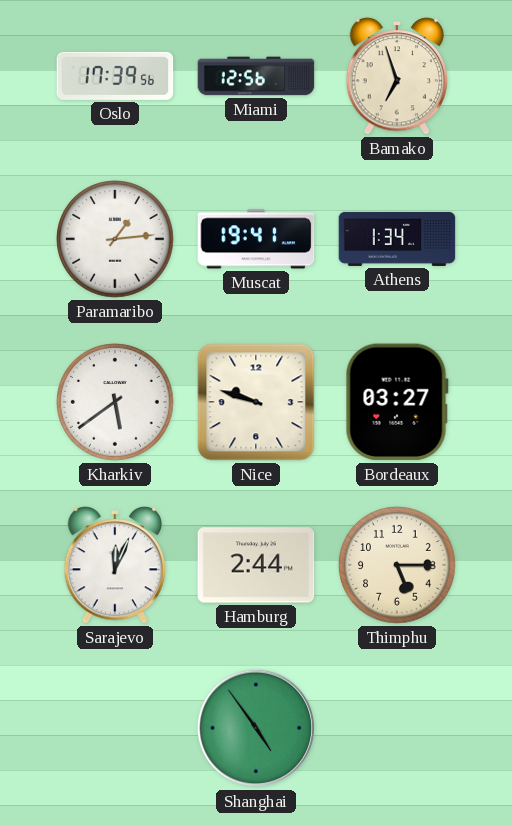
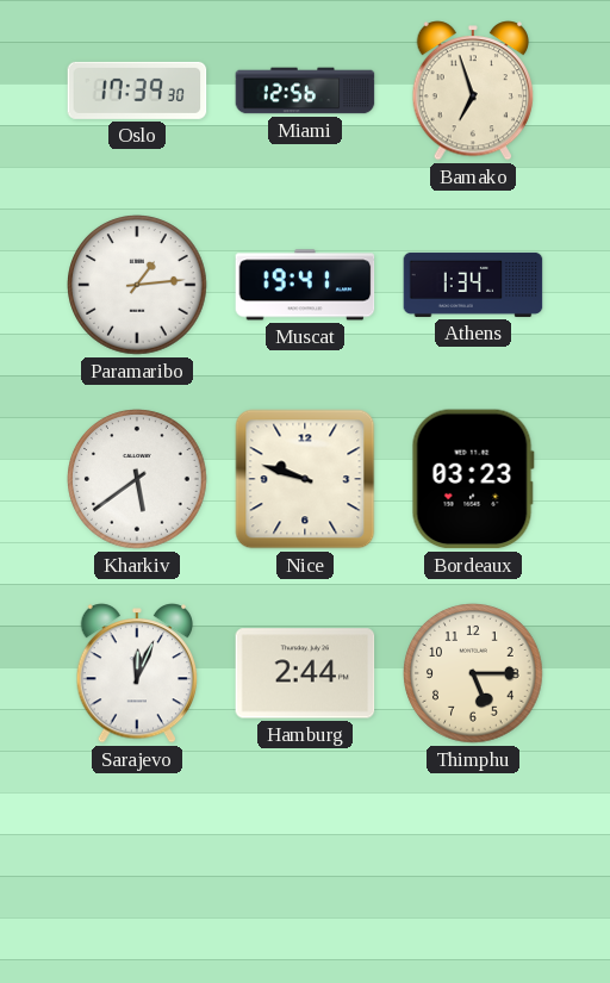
Oslo: 17:39:56 -> 17:39:30
Bordeaux: 03:27 -> 03:23
Shanghai: 4:54 -> none
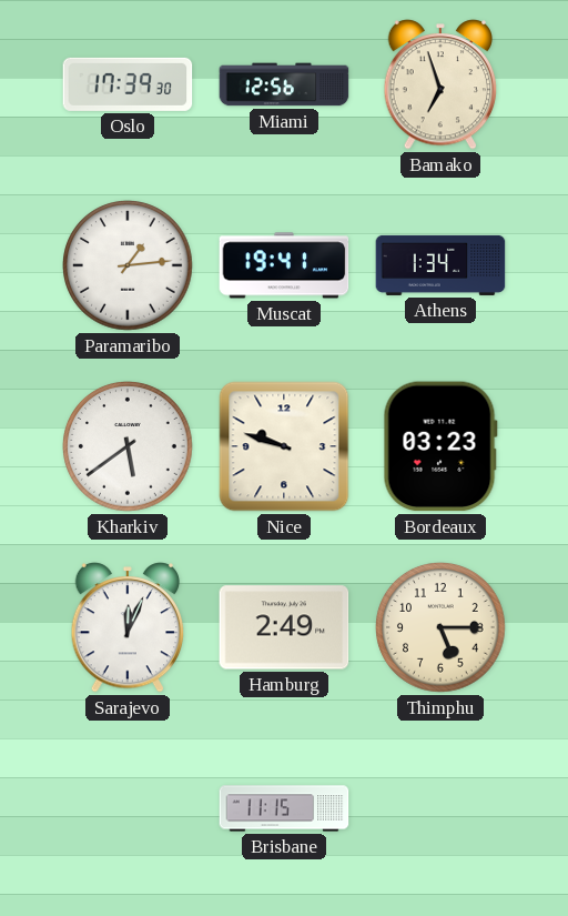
Hamburg: 2:44 -> 2:49
Brisbane: none -> 11:15
